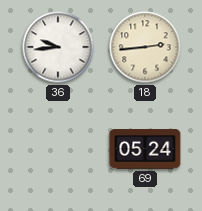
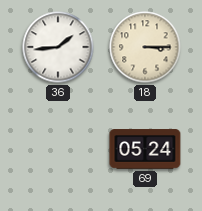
36: 9:44 -> 1:44
18: 2:44 -> 3:15
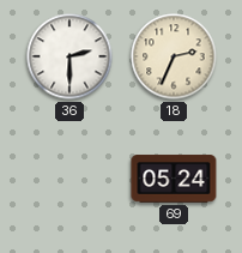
36: 1:44 -> 2:30
18: 3:15 -> 2:34
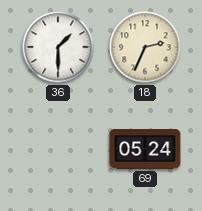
36: 2:30 -> 1:30
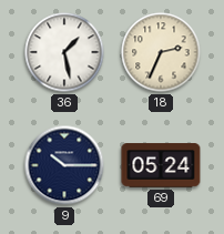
36: 1:30 -> 1:28
9: none -> 10:15
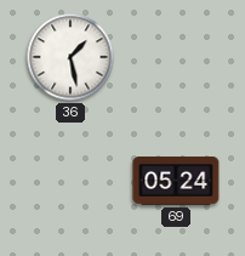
18: 2:34 -> none
9: 10:15 -> none
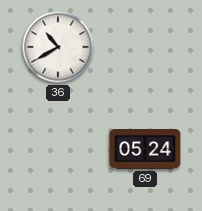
36: 1:28 -> 10:40
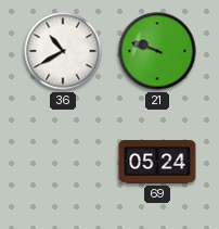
21: none -> 9:48
